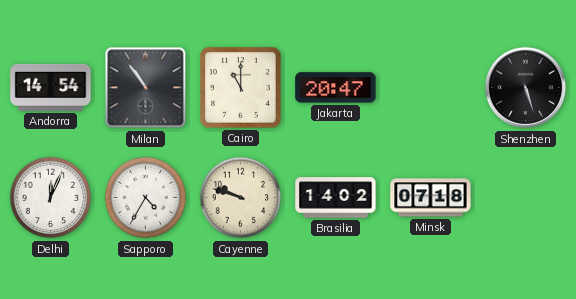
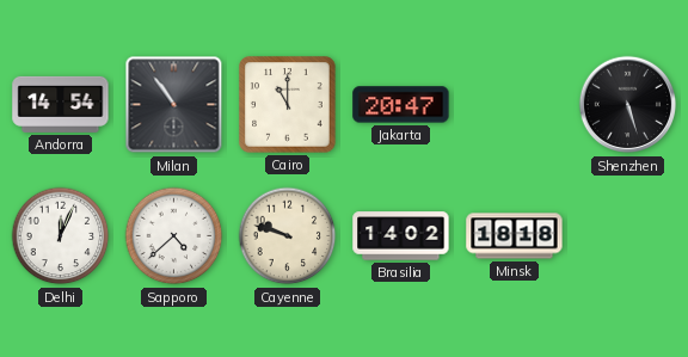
Sapporo: 4:35 -> 4:38
Minsk: 07:18 -> 18:18
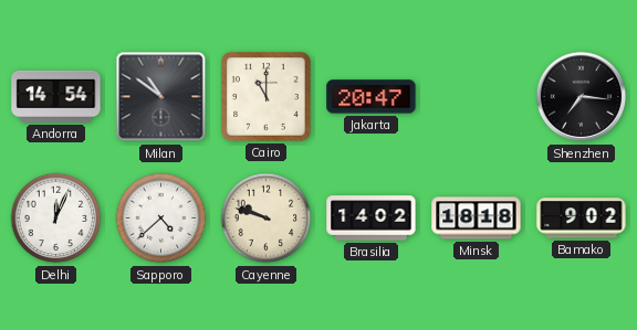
Milan: 10:54 -> 10:51
Shenzhen: 5:27 -> 7:16
Bamako: none -> 9:02
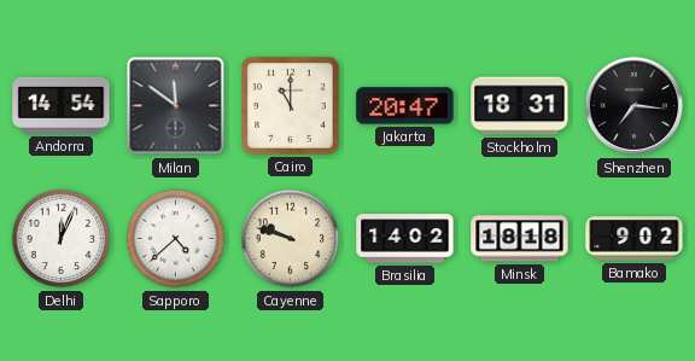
Milan: 10:51 -> 11:51
Stockholm: none -> 18:31
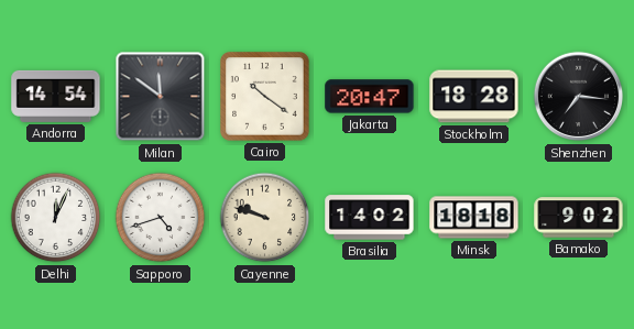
Cairo: 11:00 -> 10:21
Stockholm: 18:31 -> 18:28
Sapporo: 4:38 -> 4:42
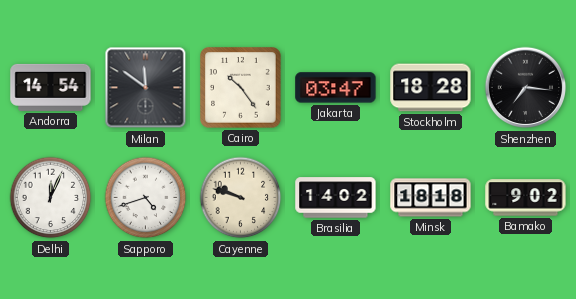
Cairo: 10:21 -> 10:24
Jakarta: 20:47 -> 03:47
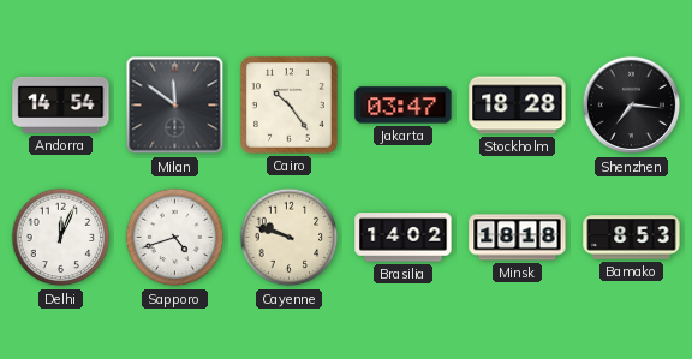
Bamako: 9:02 -> 8:53
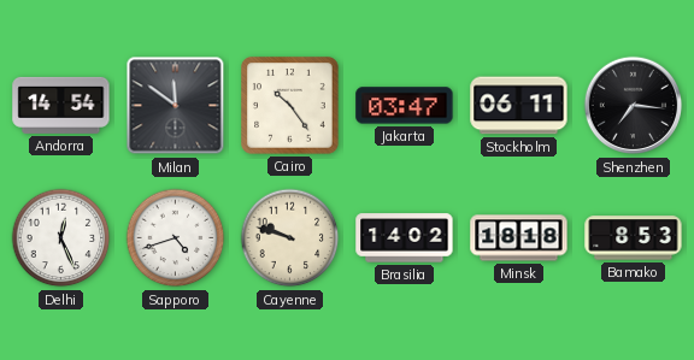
Stockholm: 18:28 -> 06:11
Delhi: 12:04 -> 12:26
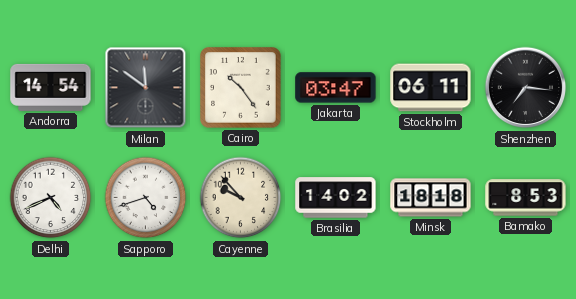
Delhi: 12:26 -> 4:41
Cayenne: 9:48 -> 9:53
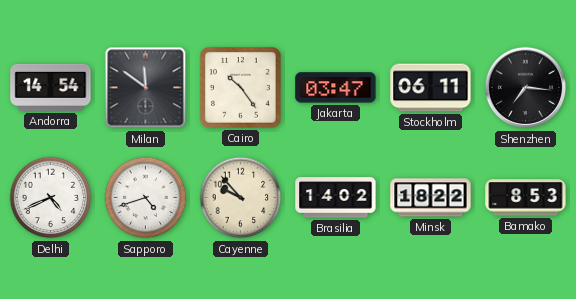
Minsk: 18:18 -> 18:22
